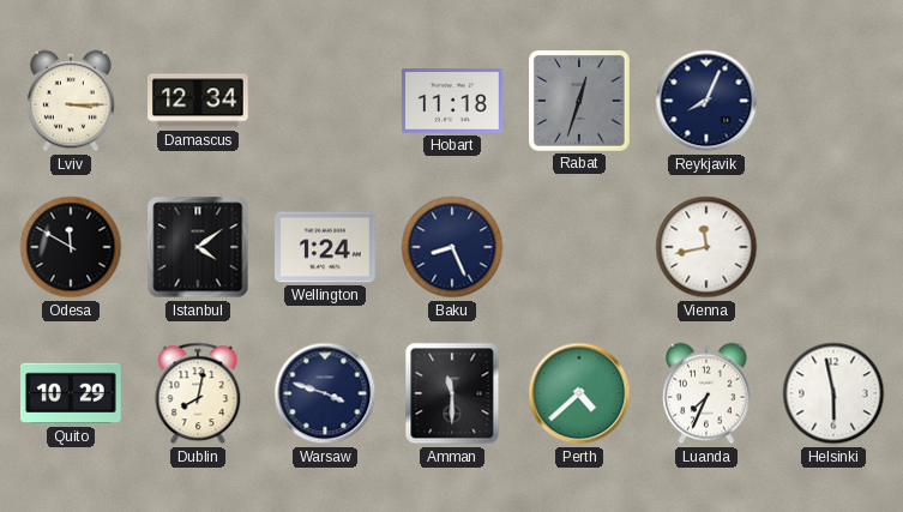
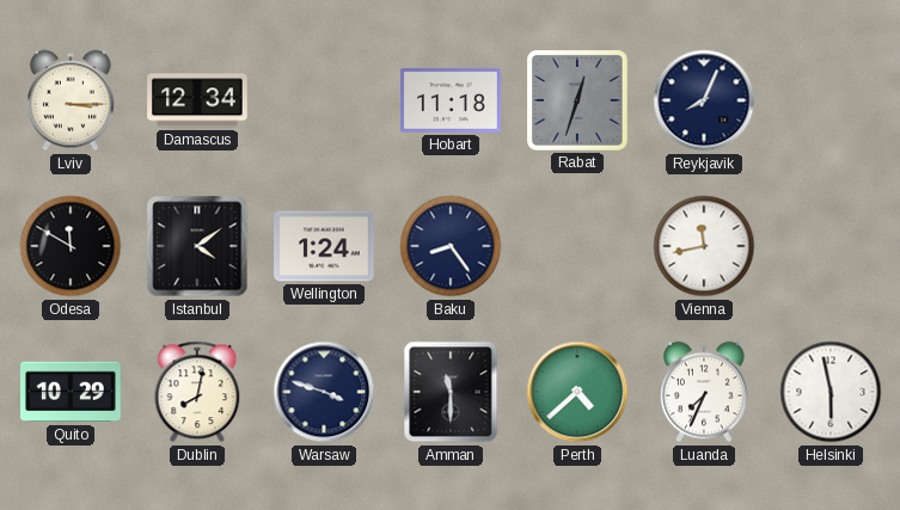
Baku: 8:26 -> 8:24
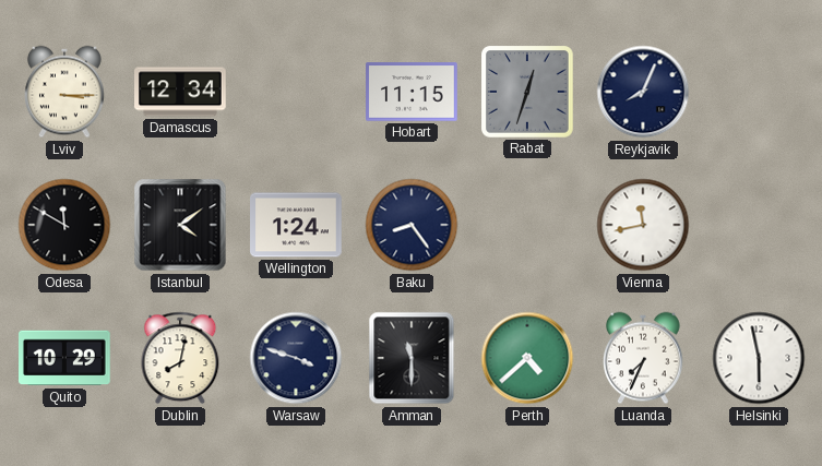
Hobart: 11:18 -> 11:15
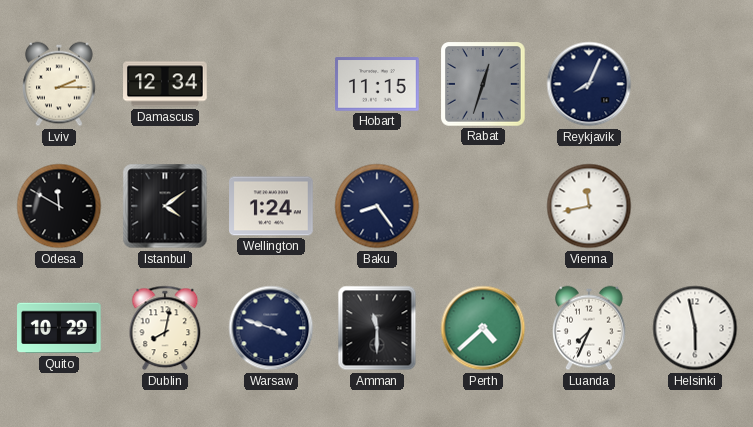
Lviv: 3:15 -> 2:15
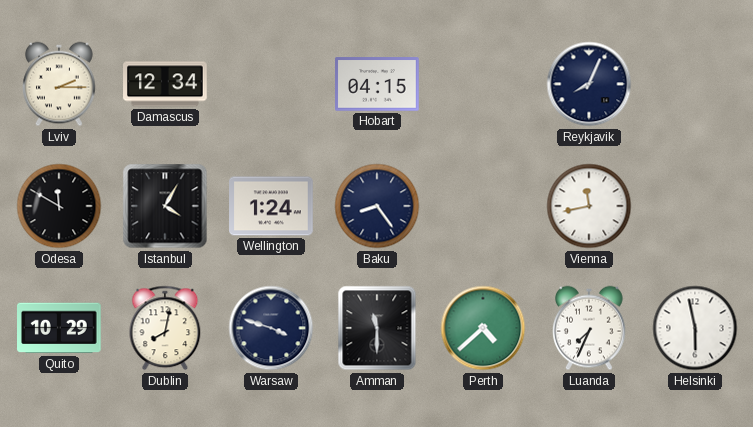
Hobart: 11:15 -> 04:15
Rabat: 12:33 -> none
Istanbul: 4:09 -> 4:05
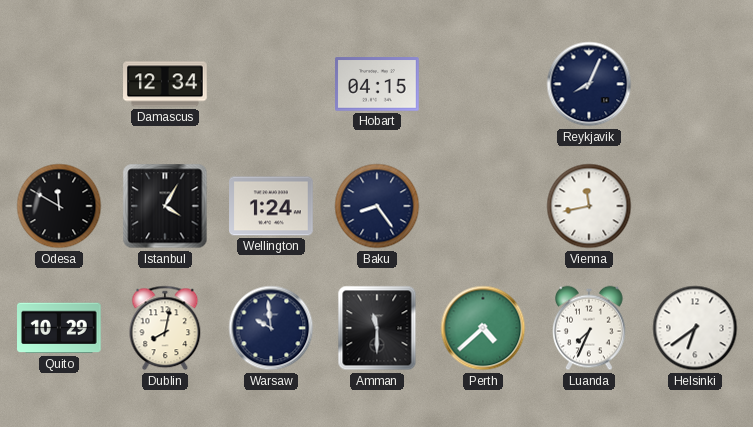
Lviv: 2:15 -> none
Warsaw: 3:48 -> 9:59
Helsinki: 5:58 -> 6:39
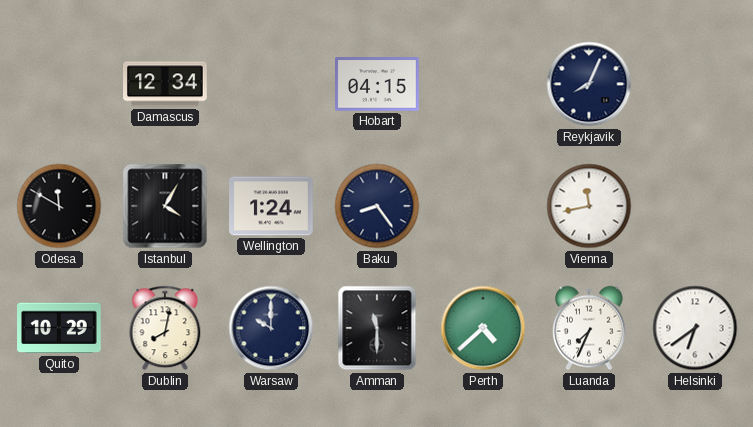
Warsaw: 9:59 -> 10:00
